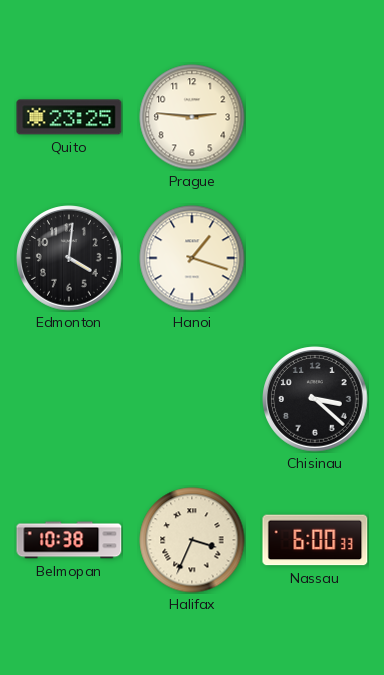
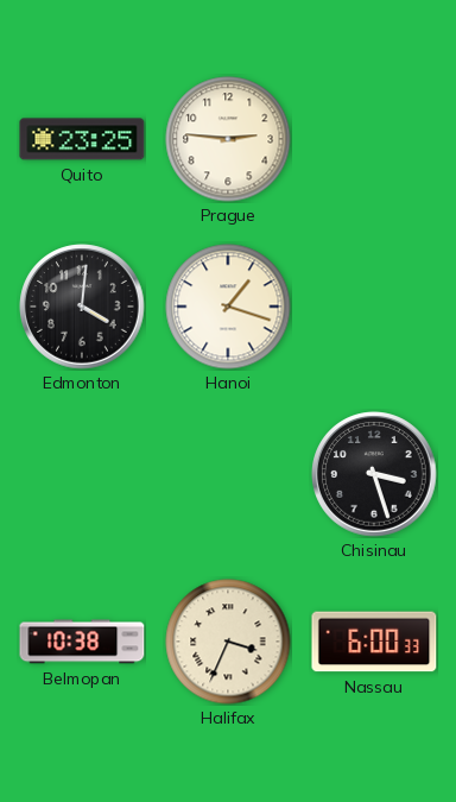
Chisinau: 3:22 -> 3:27
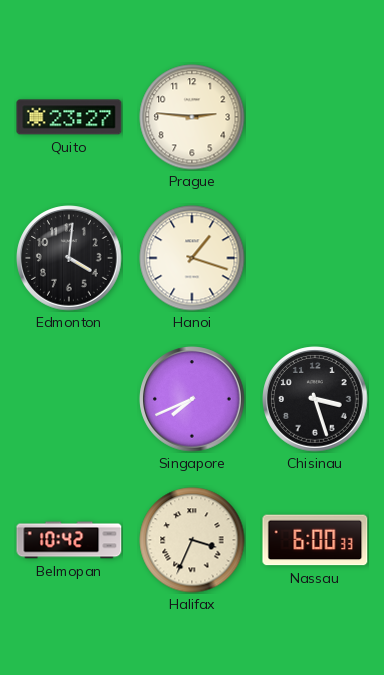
Quito: 23:25 -> 23:27
Singapore: none -> 7:41
Belmopan: 10:38 -> 10:42
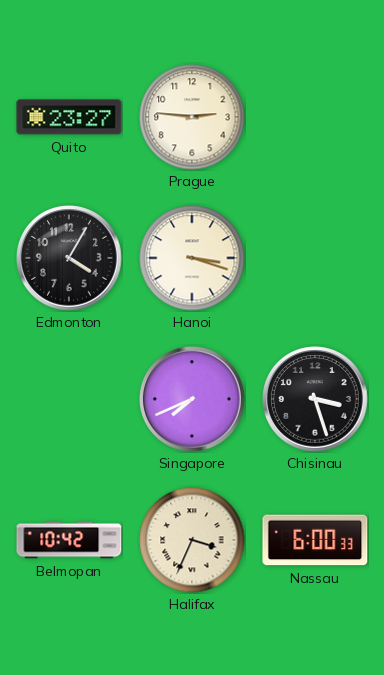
Edmonton: 4:01 -> 4:05
Hanoi: 1:18 -> 3:18
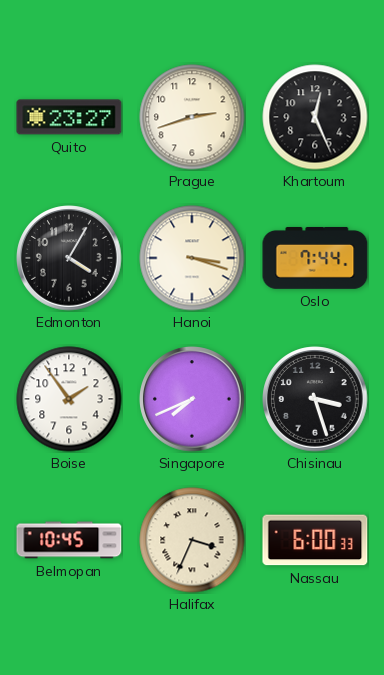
Prague: 2:46 -> 2:42
Khartoum: none -> 12:26
Oslo: none -> 7:44
Boise: none -> 1:54
Belmopan: 10:42 -> 10:45
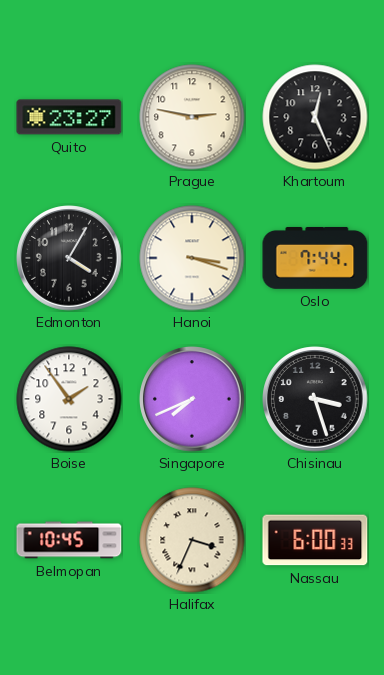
Prague: 2:42 -> 2:47
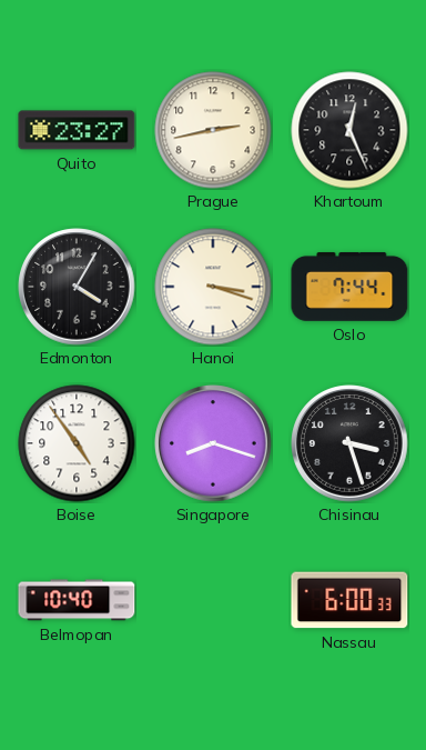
Prague: 2:47 -> 2:43
Boise: 1:54 -> 4:54
Singapore: 7:41 -> 8:18
Belmopan: 10:45 -> 10:40
Halifax: 3:34 -> none
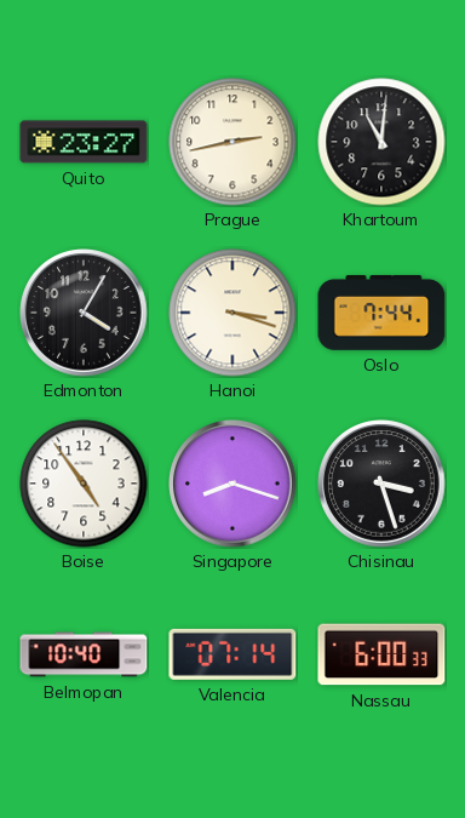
Khartoum: 12:26 -> 11:01
Valencia: none -> 07:14
